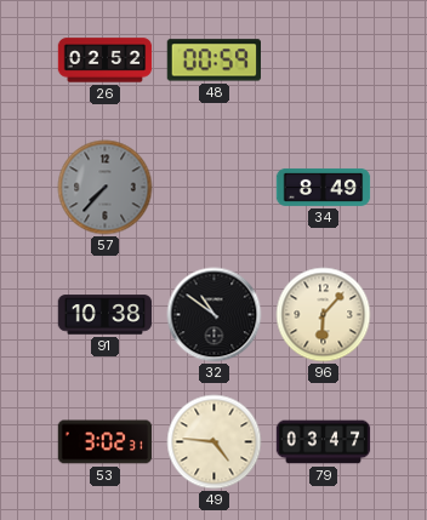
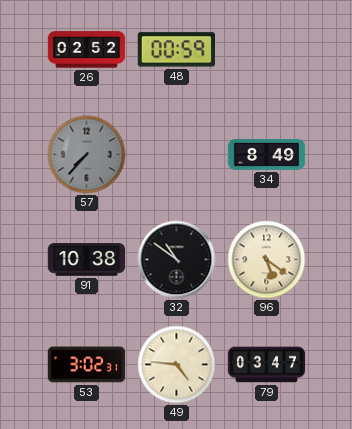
96: 6:07 -> 5:21
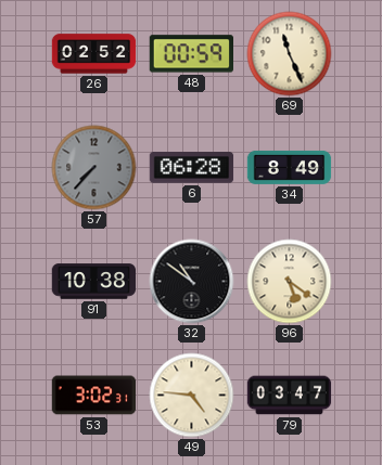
69: none -> 11:26
6: none -> 06:28
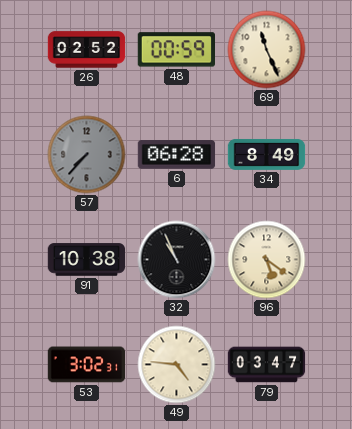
32: 10:51 -> 10:56
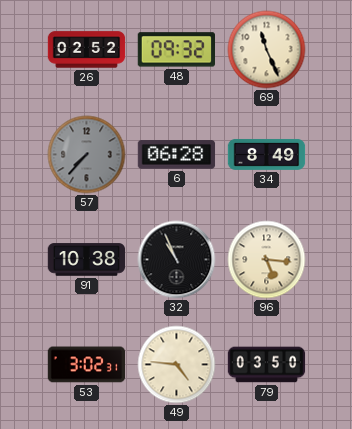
48: 00:59 -> 09:32
96: 5:21 -> 5:16
79: 03:47 -> 03:50
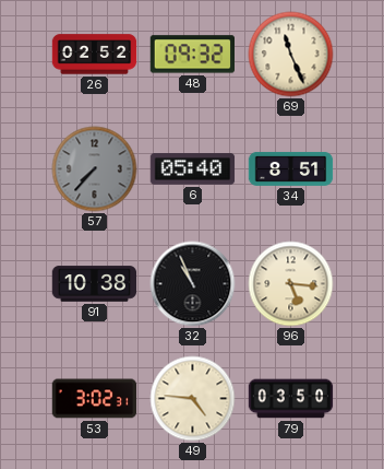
6: 06:28 -> 05:40
34: 8:49 -> 8:51
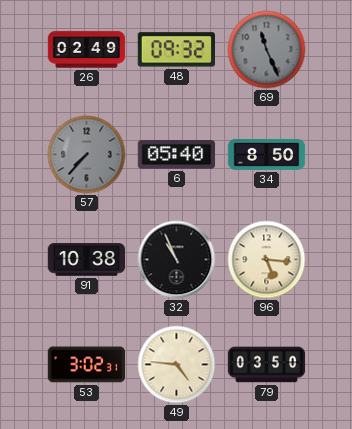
26: 02:52 -> 02:49
69 dial: cream -> grey
34: 8:51 -> 8:50
